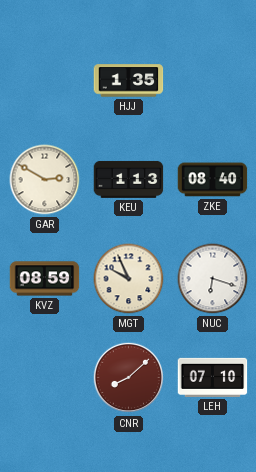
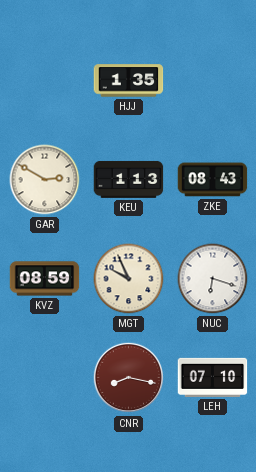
ZKE: 08:40 -> 08:43
CNR: 8:08 -> 8:17
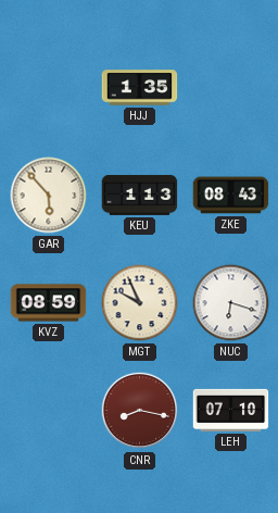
GAR: 2:50 -> 5:53
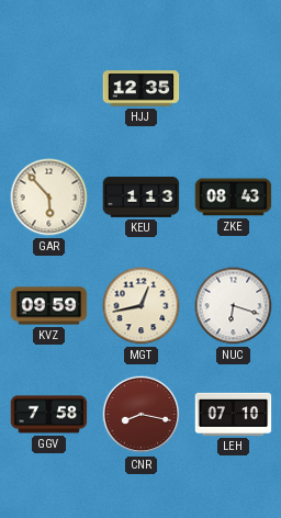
HJJ: 1:35 -> 12:35
KVZ: 08:59 -> 09:59
MGT: 9:56 -> 12:43
GGV: none -> 7:58
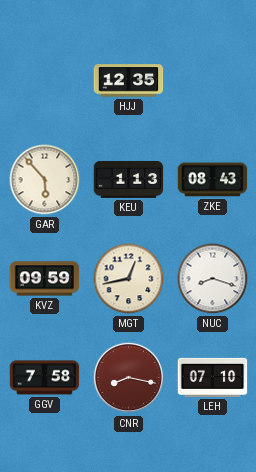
NUC: 6:18 -> 8:18
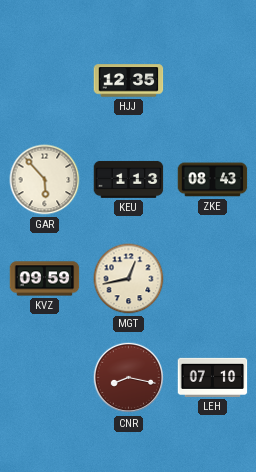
NUC: 8:18 -> none
GGV: 7:58 -> none
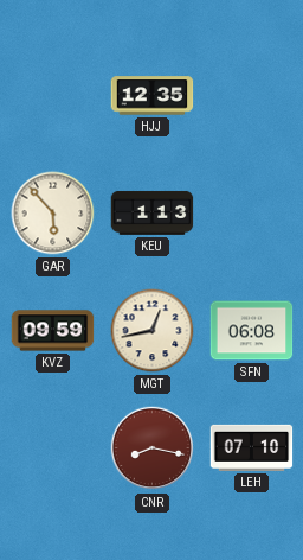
ZKE: 08:43 -> none
SFN: none -> 06:08
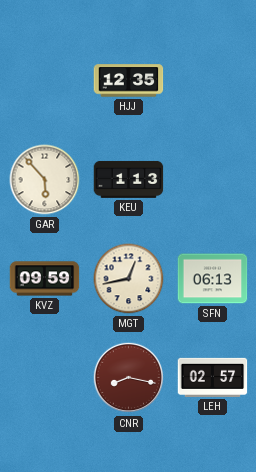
SFN: 06:08 -> 06:13
LEH: 07:10 -> 02:57
